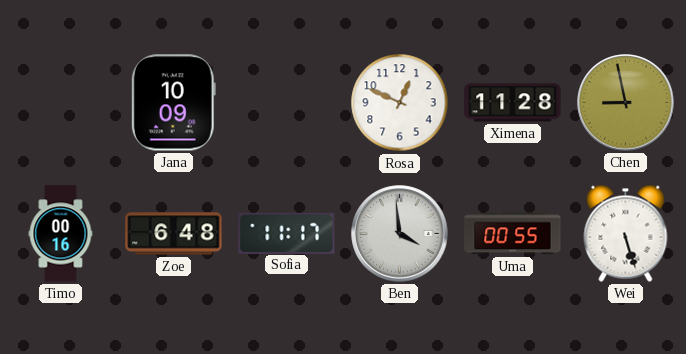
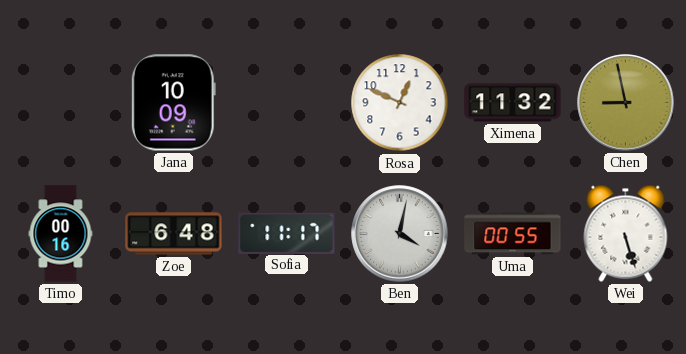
Ximena: 11:28 -> 11:32
Ben: 3:59 -> 4:02
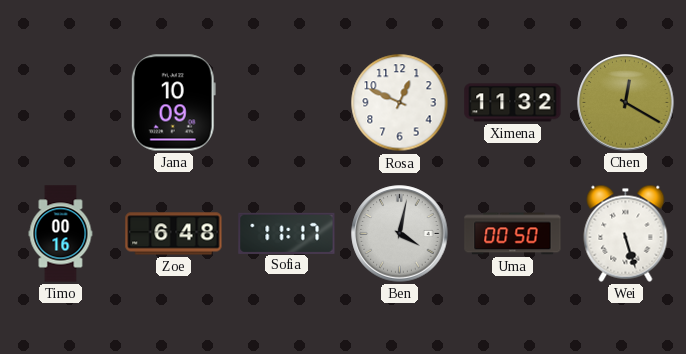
Chen: 8:58 -> 12:20
Uma: 00:55 -> 00:50
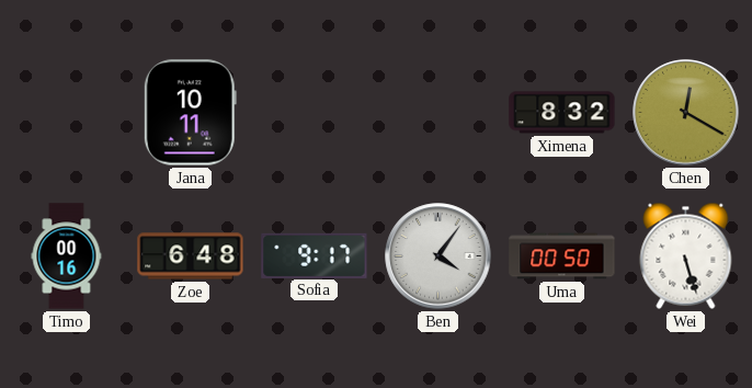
Jana: 10:09 -> 10:11
Rosa: 12:49 -> none
Ximena: 11:32 -> 8:32
Sofia: 11:17 -> 9:17
Ben: 4:02 -> 4:06
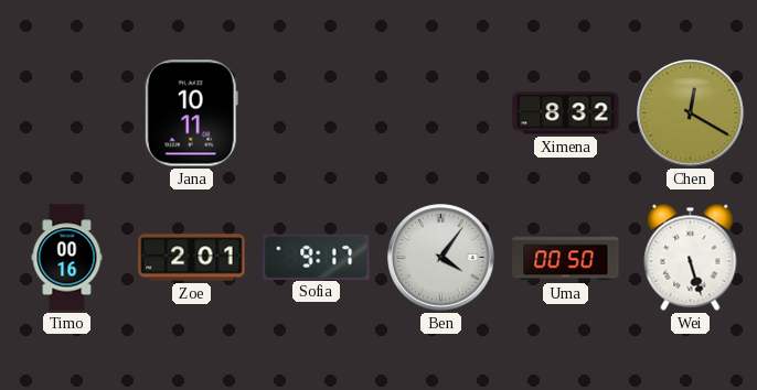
Zoe: 6:48 -> 2:01
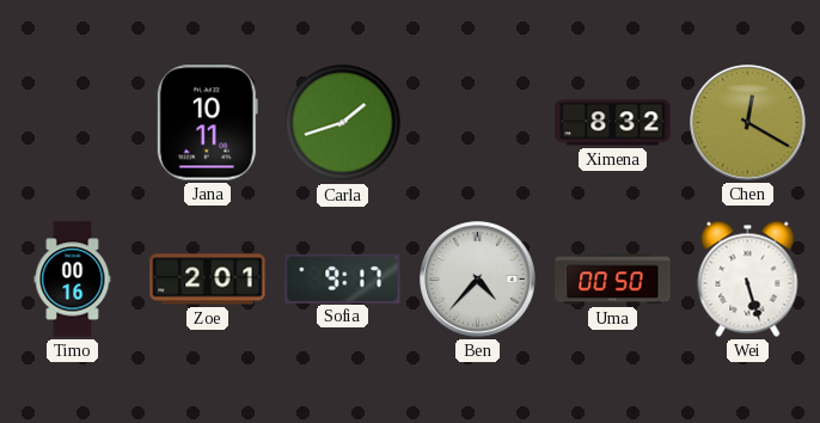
Carla: none -> 1:42
Ben: 4:06 -> 4:37
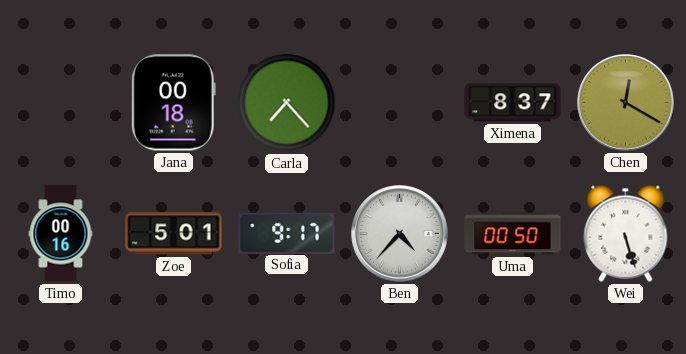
Jana: 10:11 -> 00:18
Carla: 1:42 -> 7:23
Ximena: 8:32 -> 8:37
Zoe: 2:01 -> 5:01
